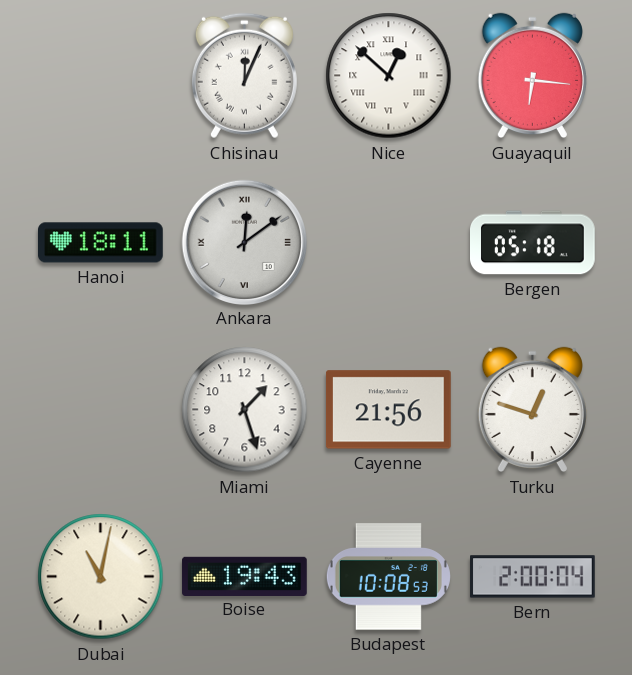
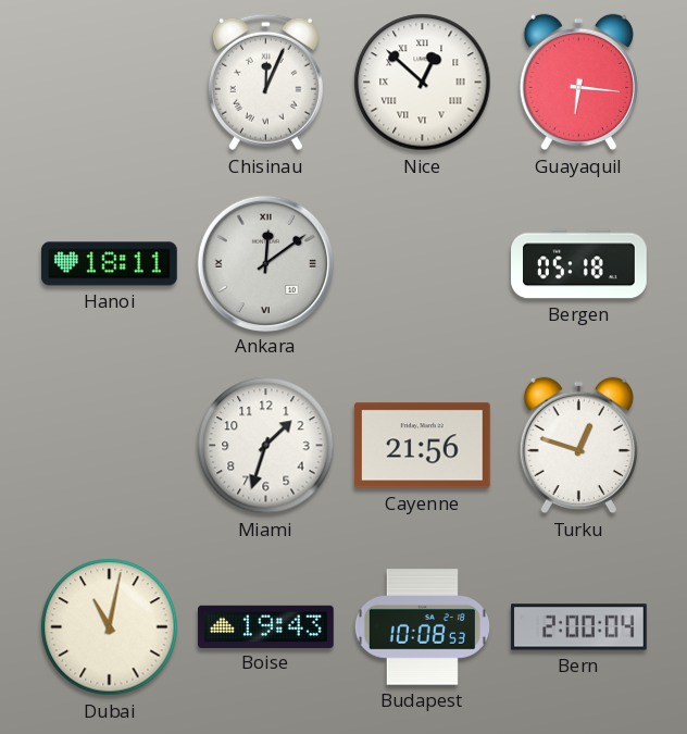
Miami: 1:27 -> 1:33
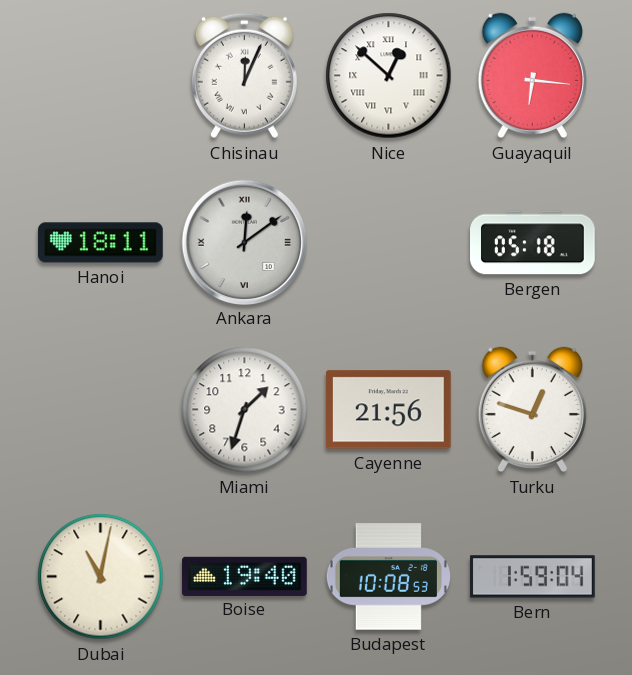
Boise: 19:43 -> 19:40
Bern: 2:00 -> 1:59
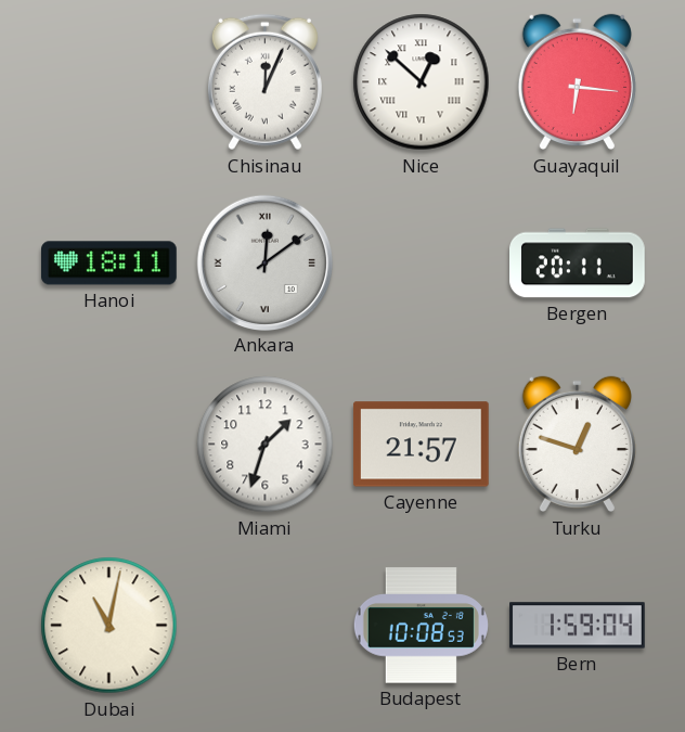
Bergen: 05:18 -> 20:11
Cayenne: 21:56 -> 21:57
Boise: 19:40 -> none
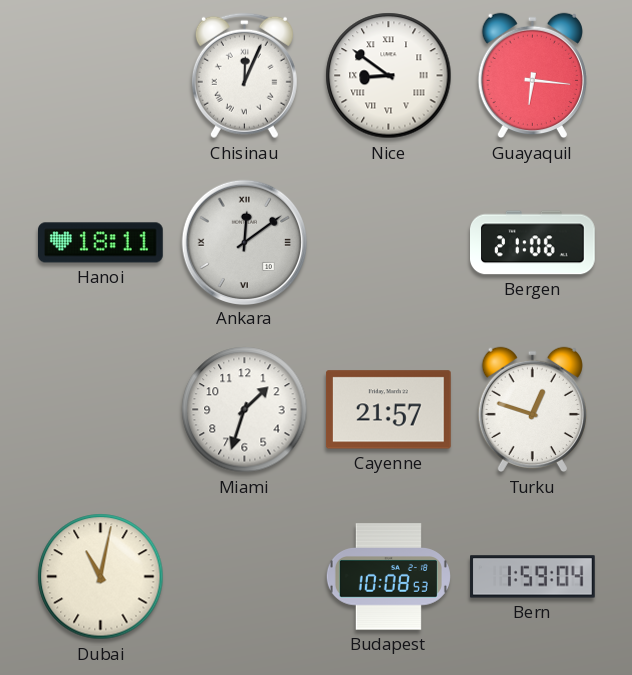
Nice: 12:52 -> 8:51
Bergen: 20:11 -> 21:06
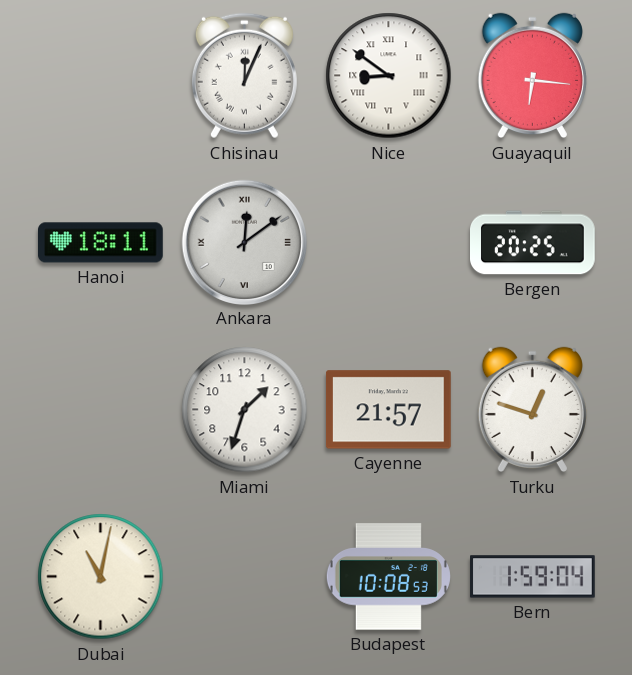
Bergen: 21:06 -> 20:25
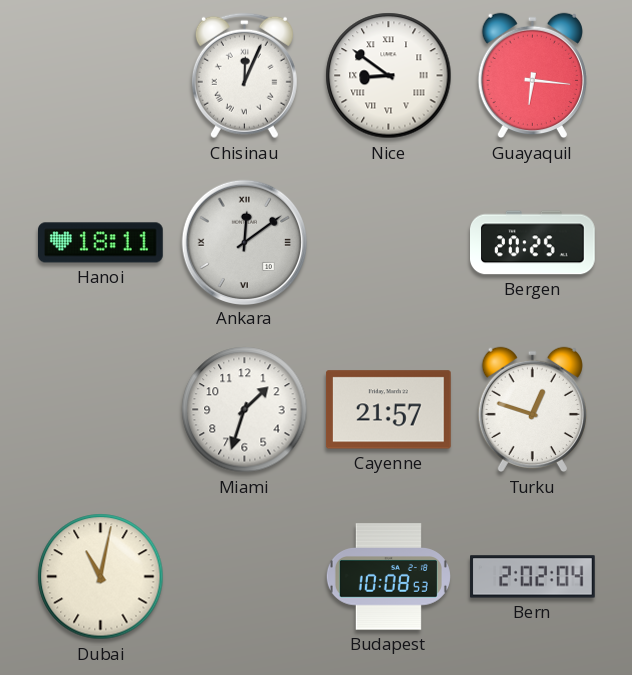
Bern: 1:59 -> 2:02
